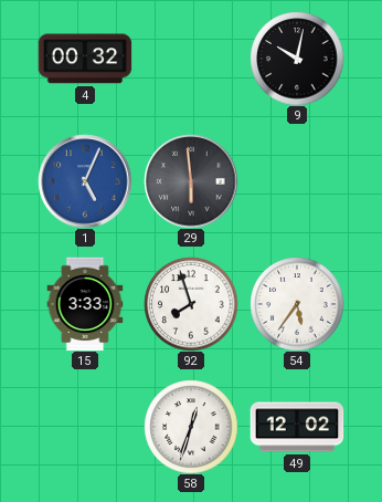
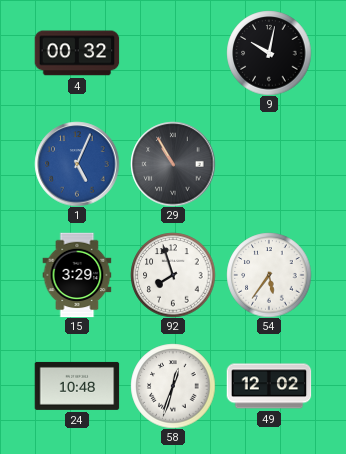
29: 5:59 -> 10:55
15: 3:33 -> 3:29
24: none -> 10:48
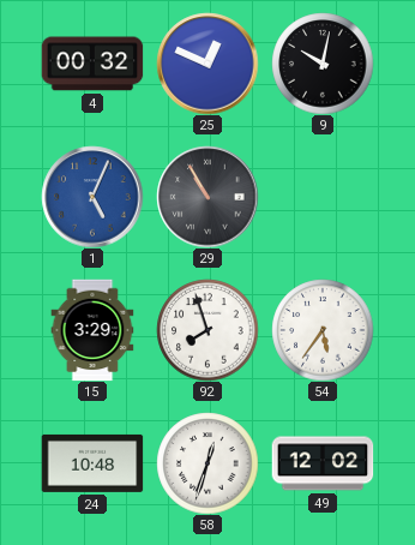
25: none -> 12:49
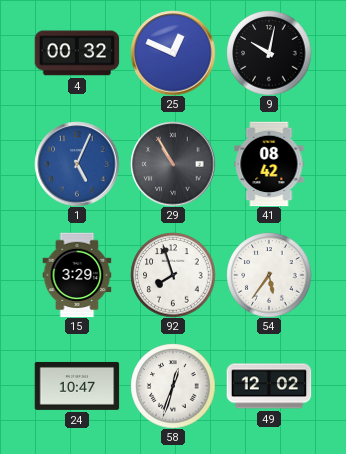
41: none -> 08:42
24: 10:48 -> 10:47
